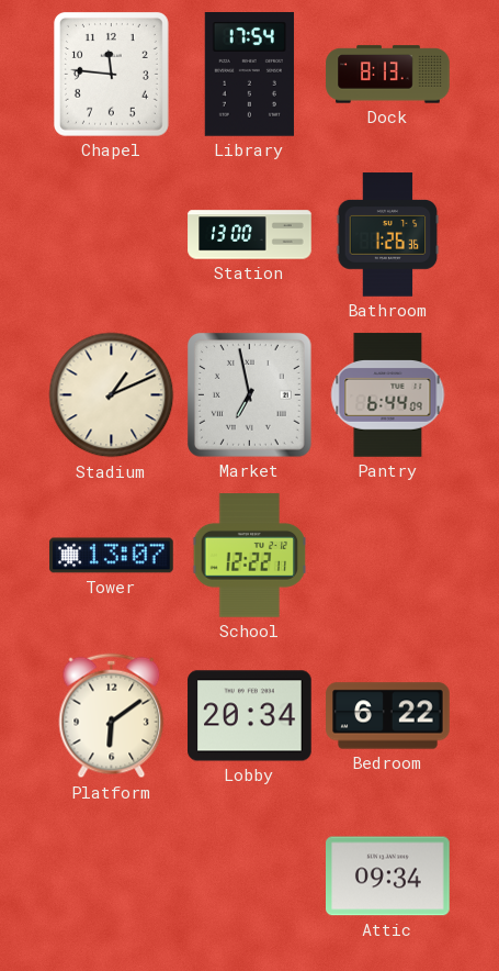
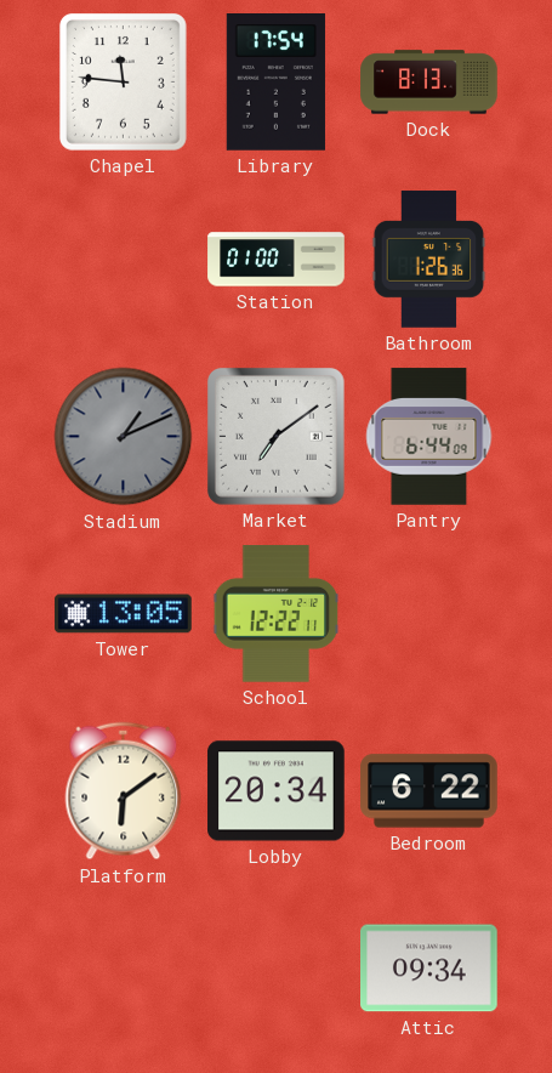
Station: 13:00 -> 01:00
Stadium dial: cream -> grey
Market: 6:58 -> 7:09
Tower: 13:07 -> 13:05
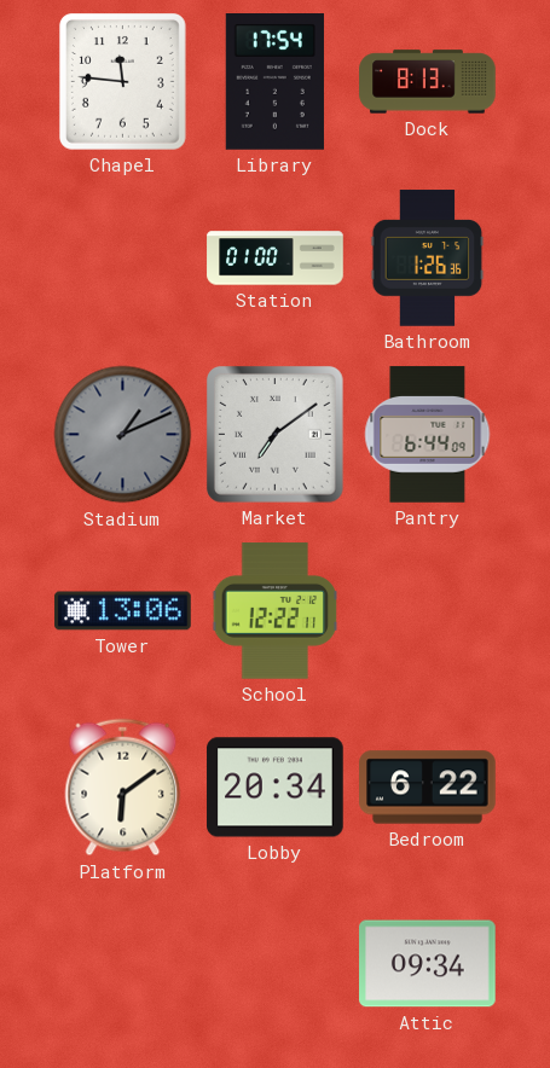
Tower: 13:05 -> 13:06
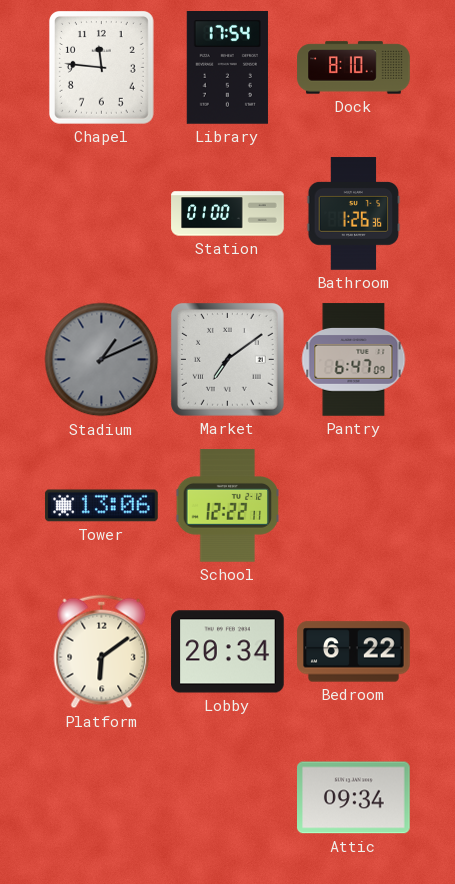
Dock: 8:13 -> 8:10
Pantry: 6:44 -> 6:47
